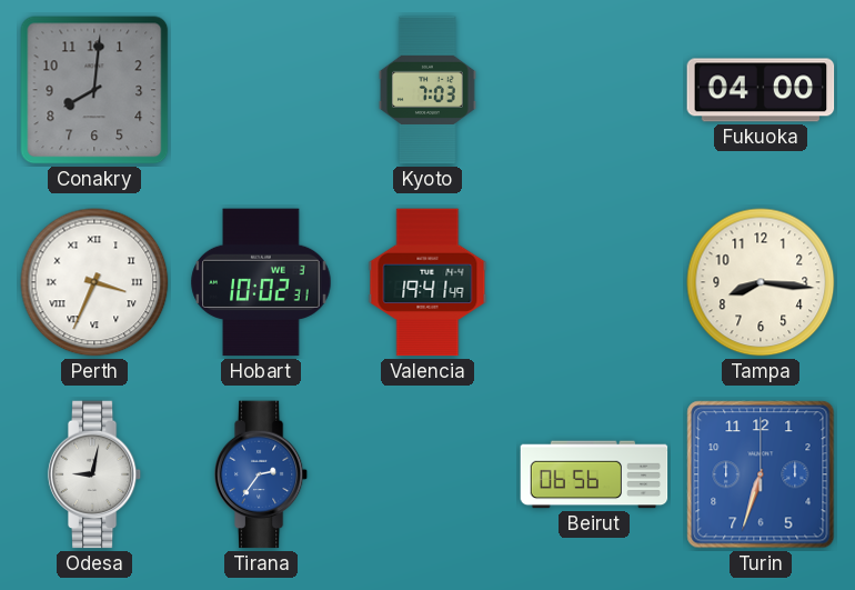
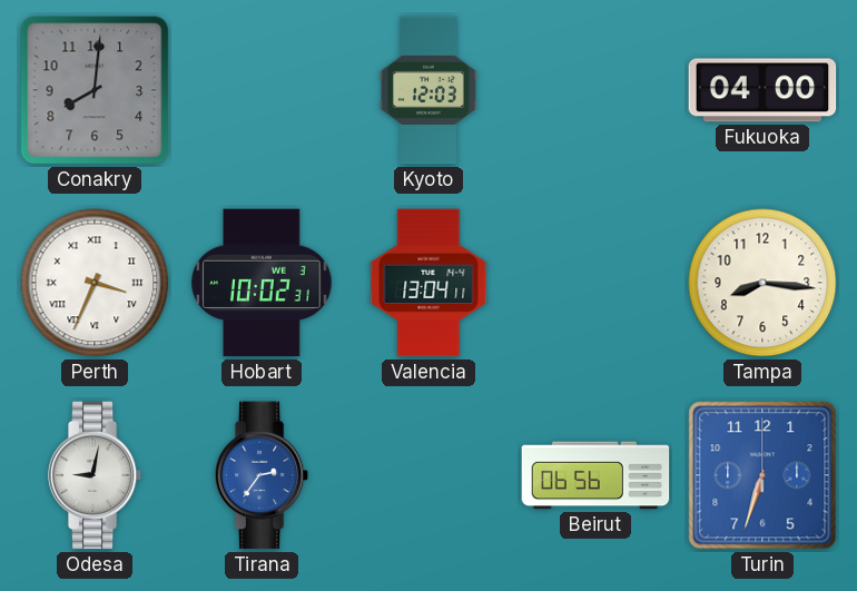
Kyoto: 7:03 -> 12:03
Valencia: 19:41 -> 13:04
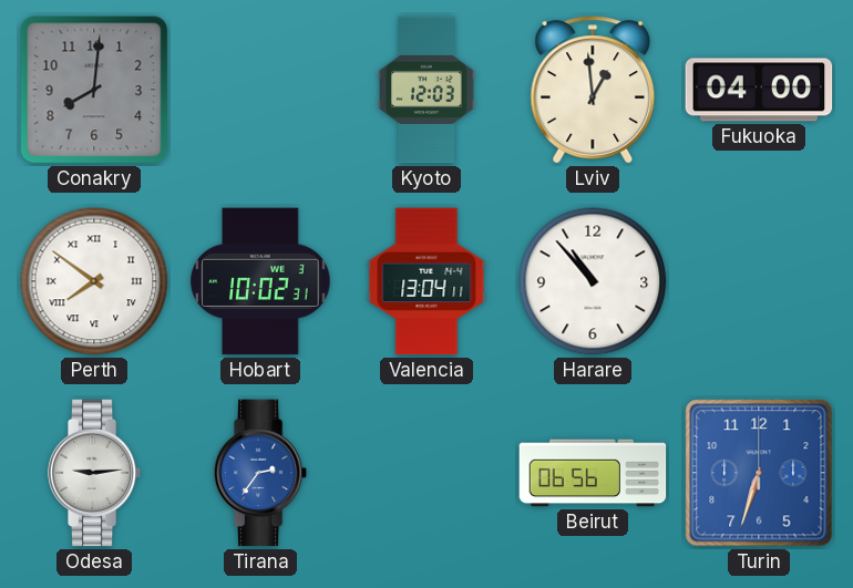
Lviv: none -> 12:59
Perth: 3:34 -> 7:51
Harare: none -> 10:53
Tampa: 8:16 -> none
Odesa: 9:02 -> 9:14
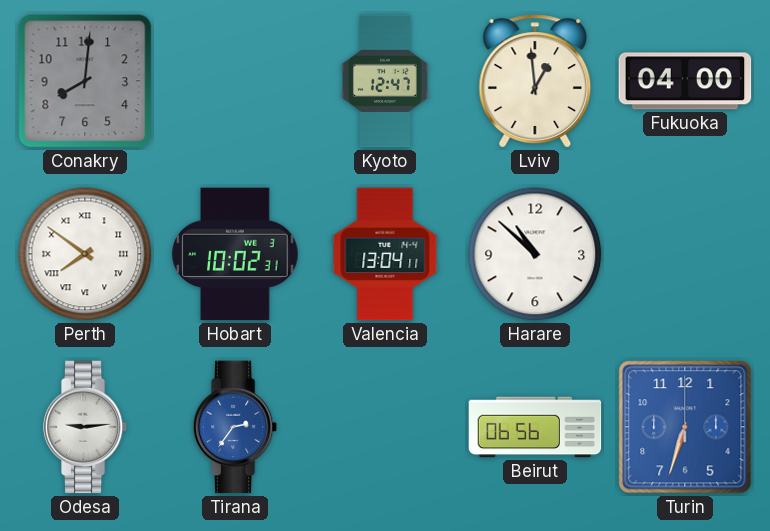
Kyoto: 12:03 -> 12:47
Harare: 10:53 -> 10:52
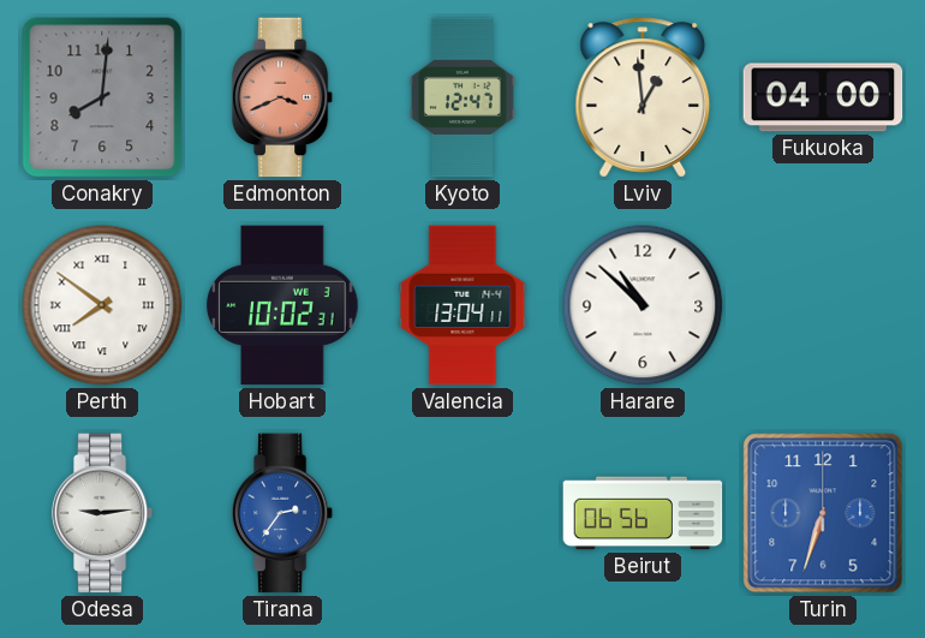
Edmonton: none -> 3:41
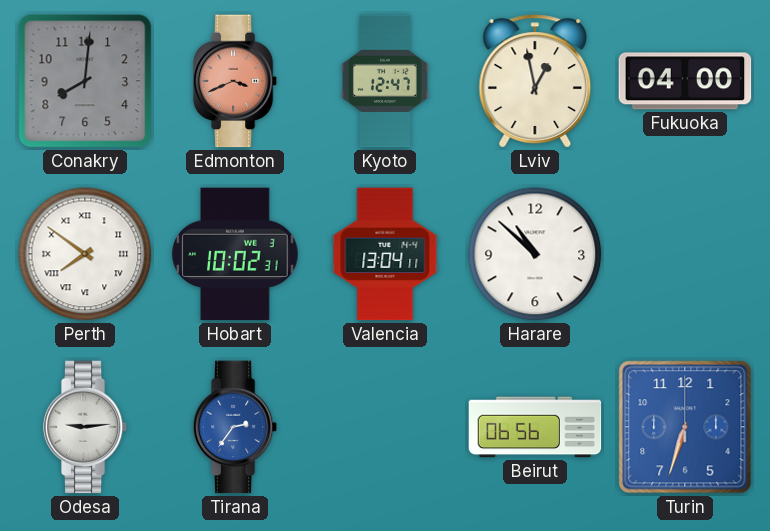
Lviv: 12:59 -> 12:58
